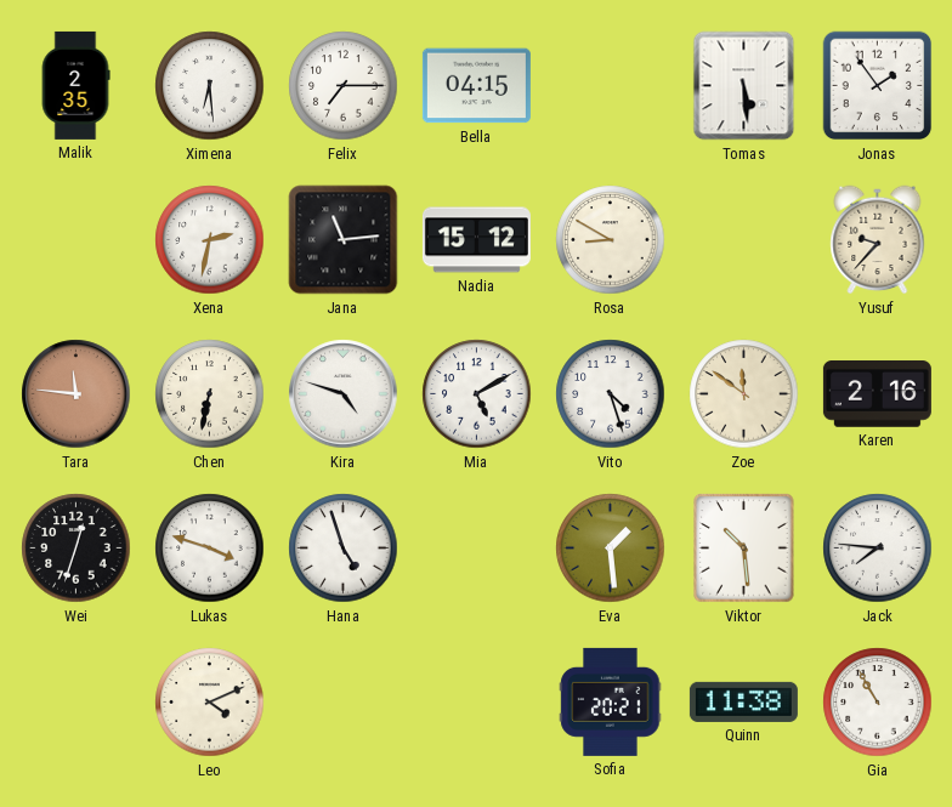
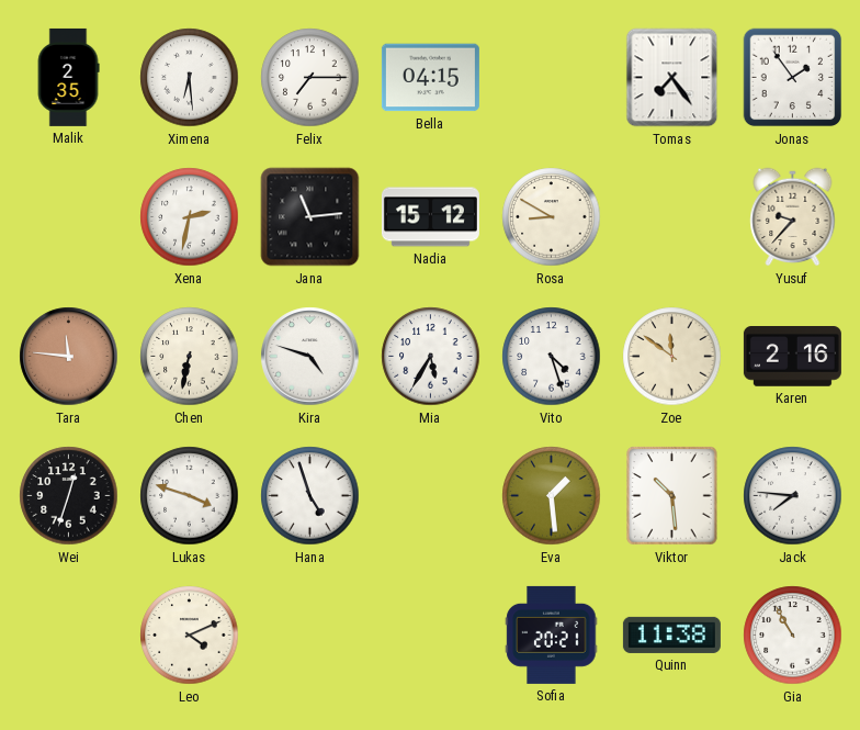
Tomas: 5:29 -> 7:24
Mia: 5:10 -> 5:35
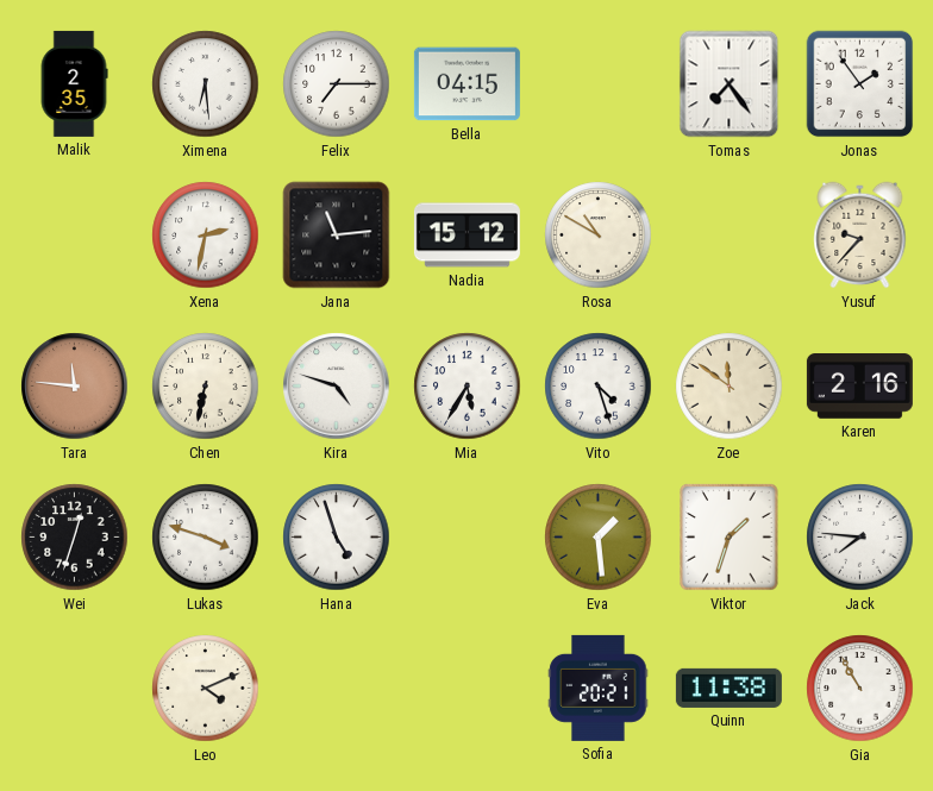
Rosa: 8:50 -> 10:50
Viktor: 10:29 -> 1:33
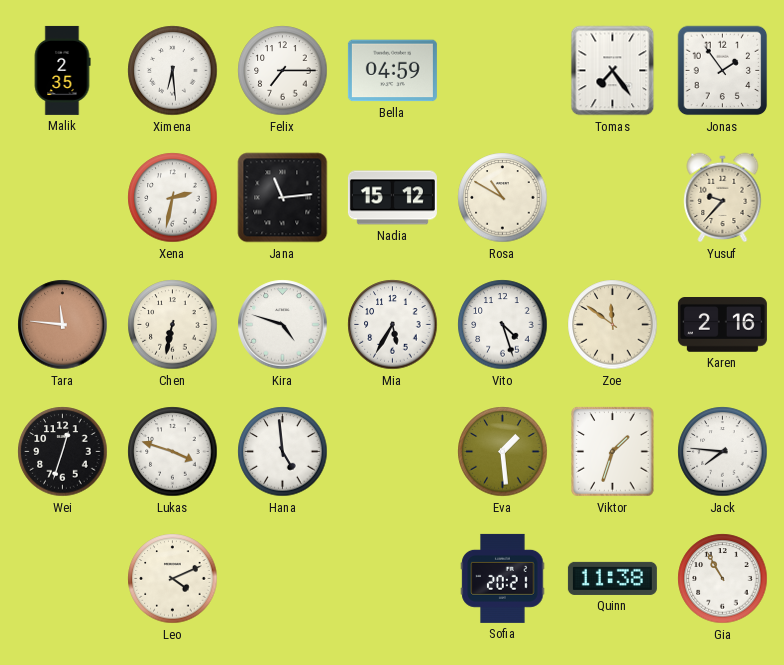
Bella: 04:15 -> 04:59
Hana: 4:57 -> 4:59
